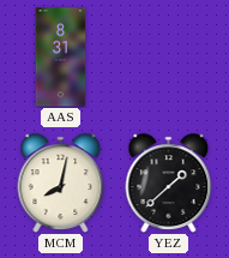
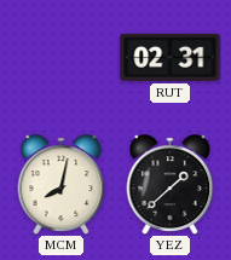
AAS: 8:31 -> none
RUT: none -> 02:31
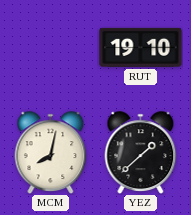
RUT: 02:31 -> 19:10
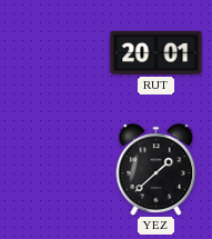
RUT: 19:10 -> 20:01
MCM: 8:02 -> none
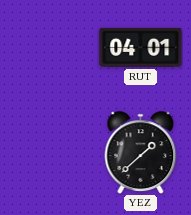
RUT: 20:01 -> 04:01
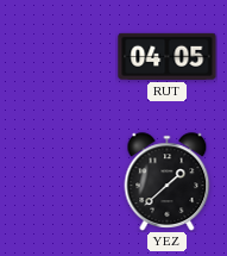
RUT: 04:01 -> 04:05
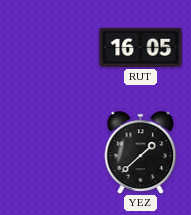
RUT: 04:05 -> 16:05
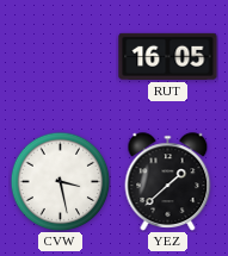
CVW: none -> 3:28
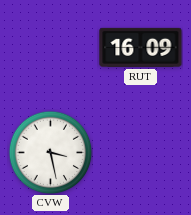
RUT: 16:05 -> 16:09
YEZ: 1:38 -> none
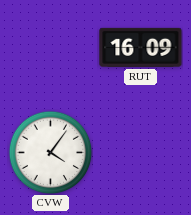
CVW: 3:28 -> 4:06
